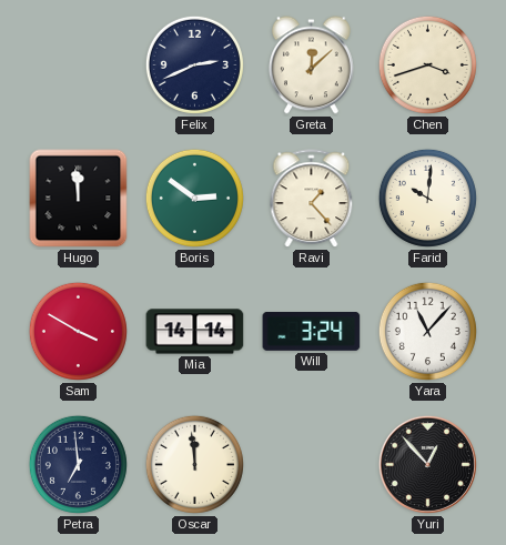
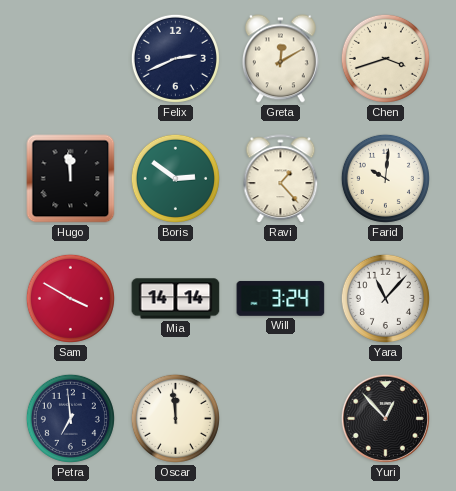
Greta: 12:08 -> 12:10
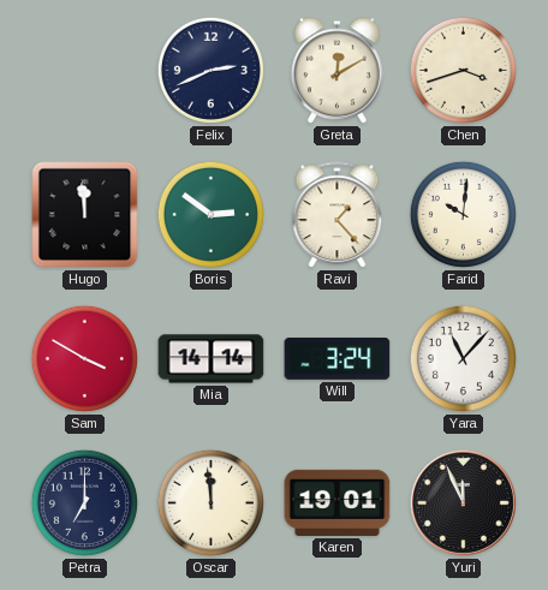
Petra: 6:59 -> 7:00
Karen: none -> 19:01
Yuri: 12:53 -> 11:56
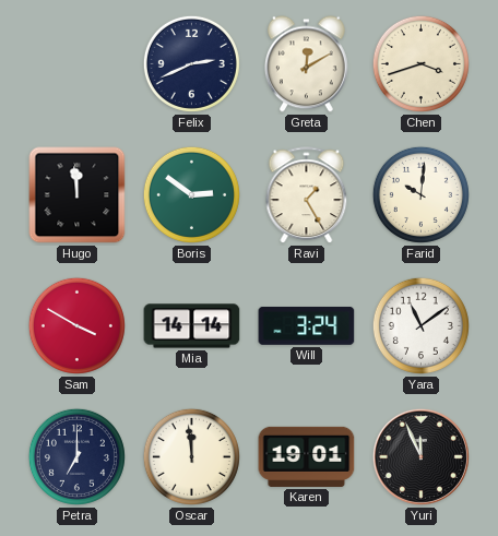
Ravi: 1:23 -> 1:25
Yara: 11:07 -> 11:09
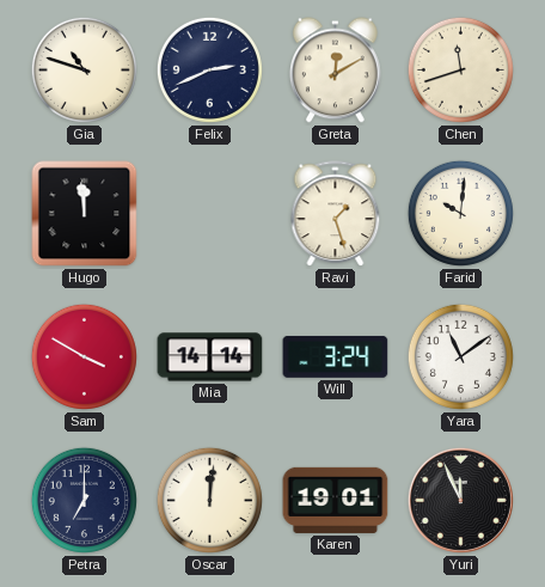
Gia: none -> 10:48
Chen: 3:42 -> 11:42
Boris: 2:51 -> none
Ravi: 1:25 -> 1:27
Oscar: 11:59 -> 12:01
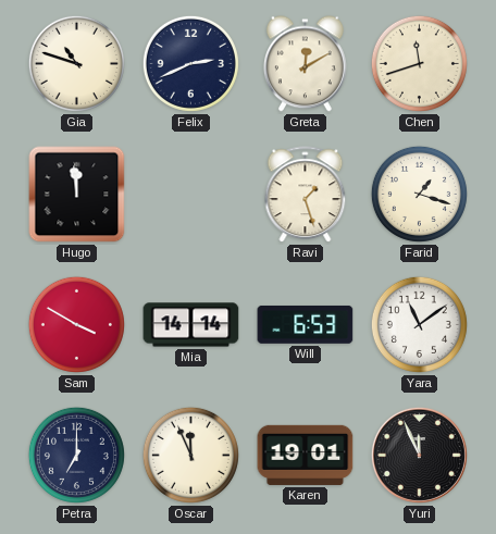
Farid: 10:01 -> 1:18
Will: 3:24 -> 6:53
Oscar: 12:01 -> 11:56
